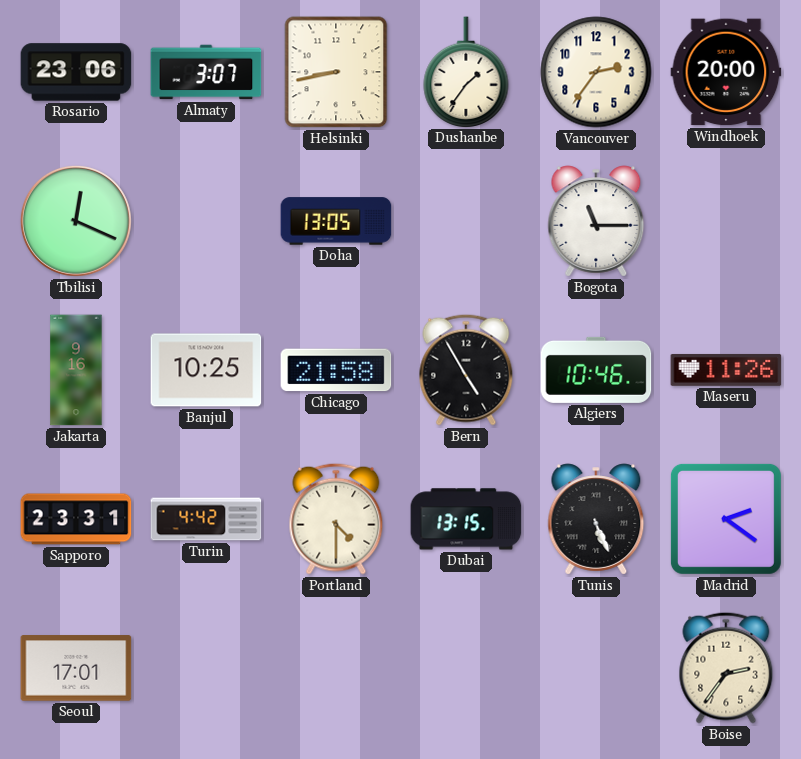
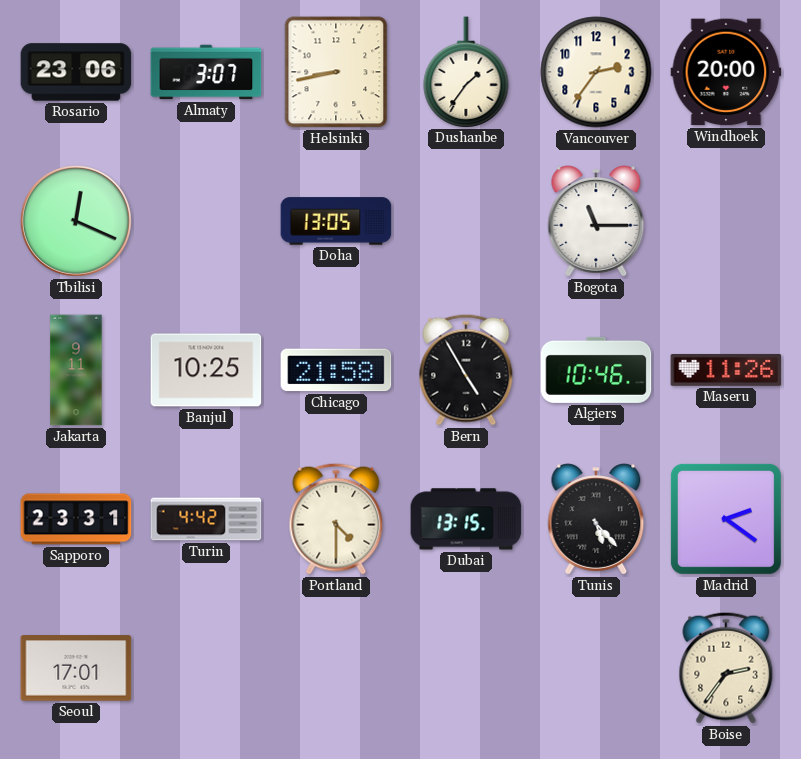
Jakarta: 9:16 -> 9:11
Tunis: 5:26 -> 5:23
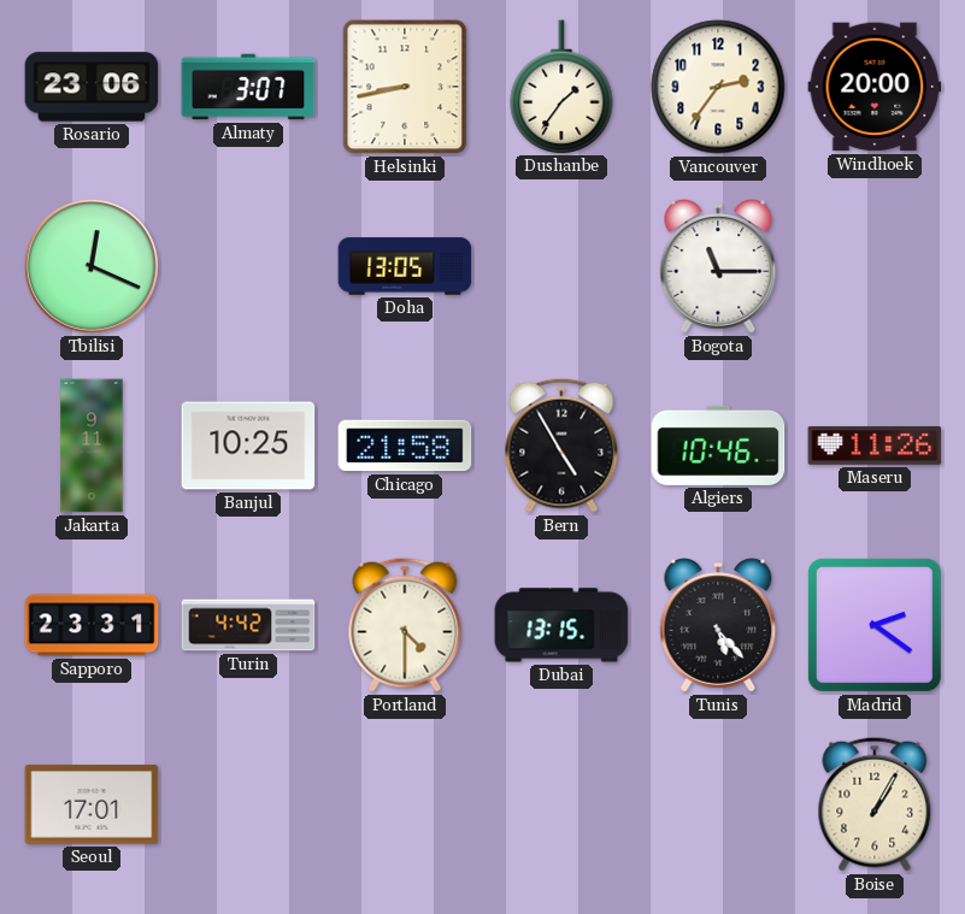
Boise: 2:36 -> 1:05
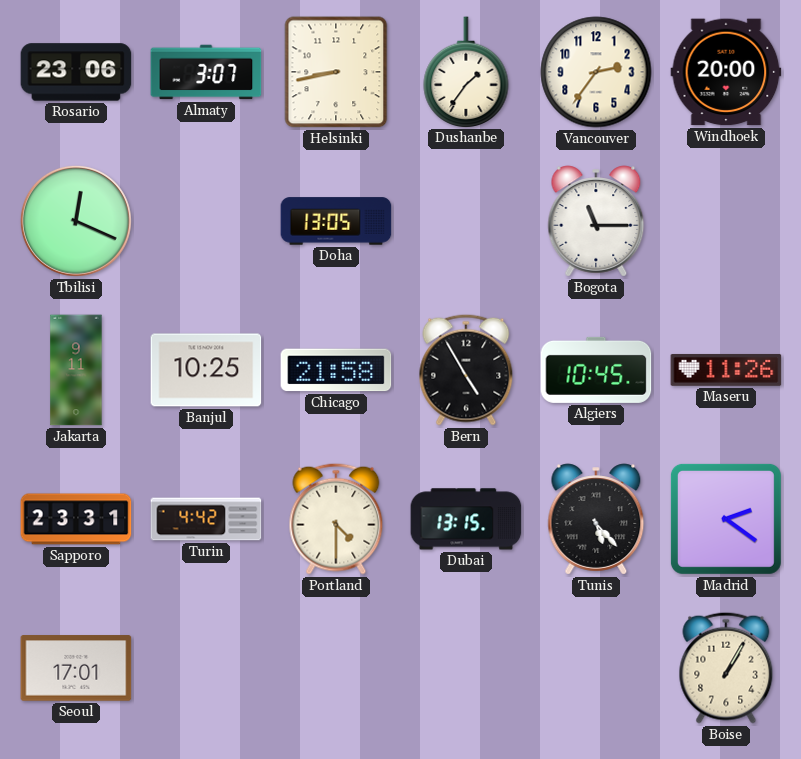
Algiers: 10:46 -> 10:45
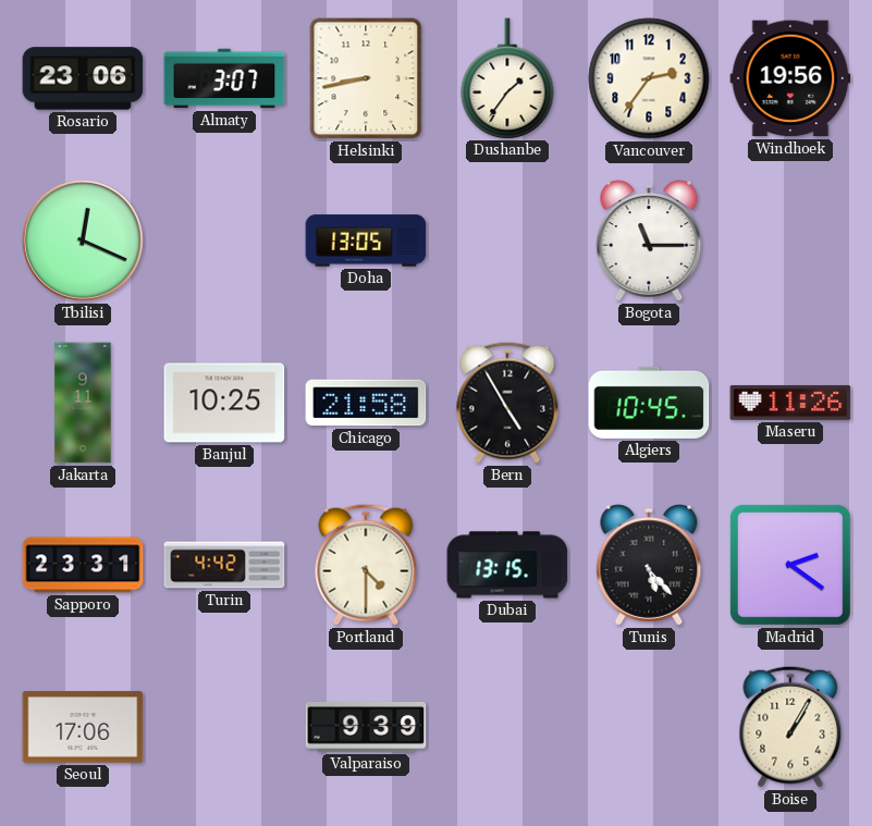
Windhoek: 20:00 -> 19:56
Seoul: 17:01 -> 17:06
Valparaiso: none -> 9:39
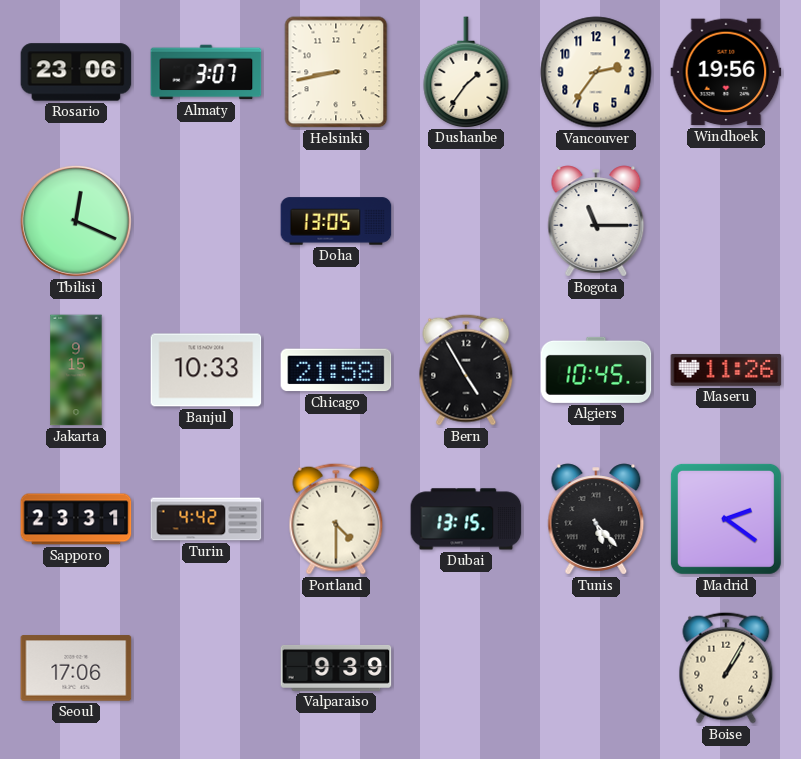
Jakarta: 9:11 -> 9:15
Banjul: 10:25 -> 10:33
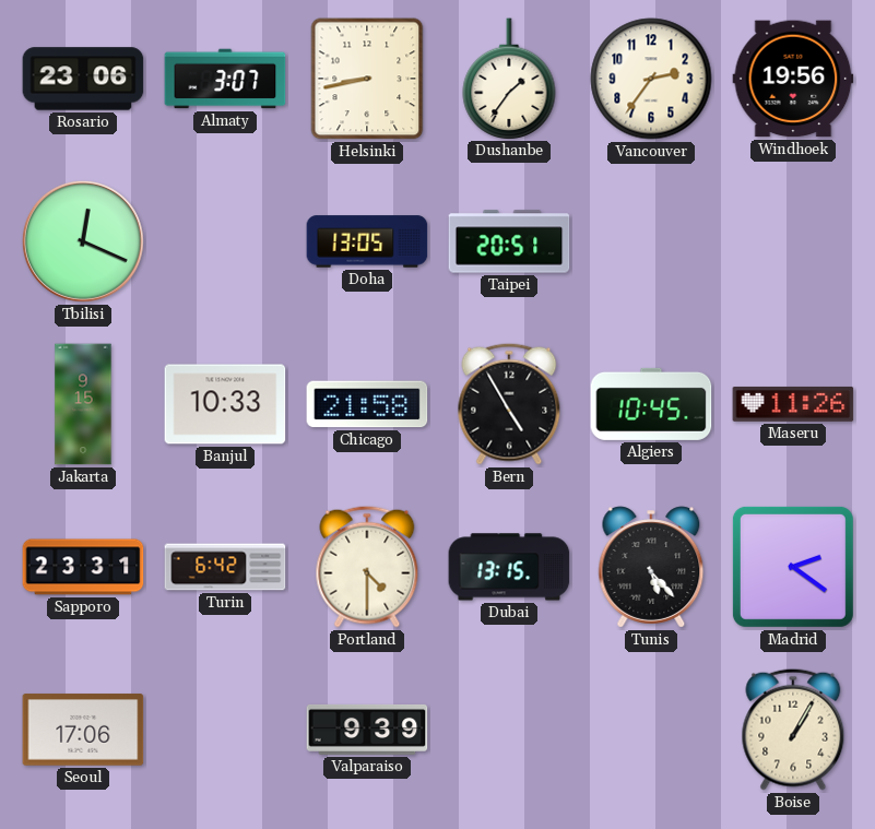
Taipei: none -> 20:51
Bogota: 11:15 -> none
Turin: 4:42 -> 6:42
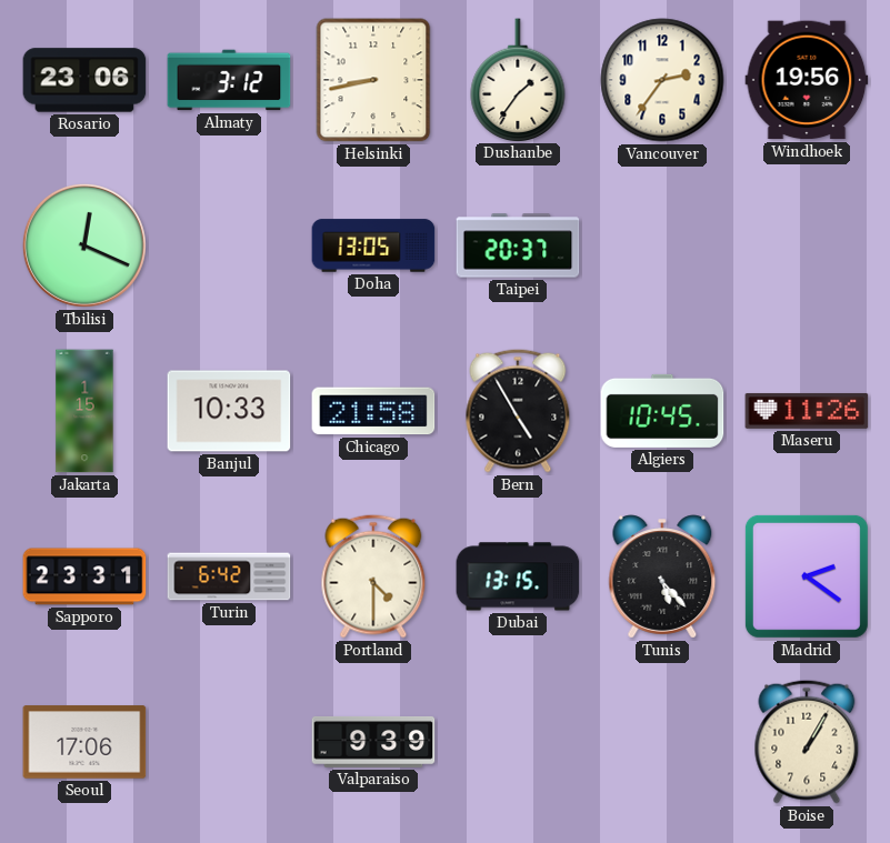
Almaty: 3:07 -> 3:12
Taipei: 20:51 -> 20:37
Jakarta: 9:15 -> 1:15
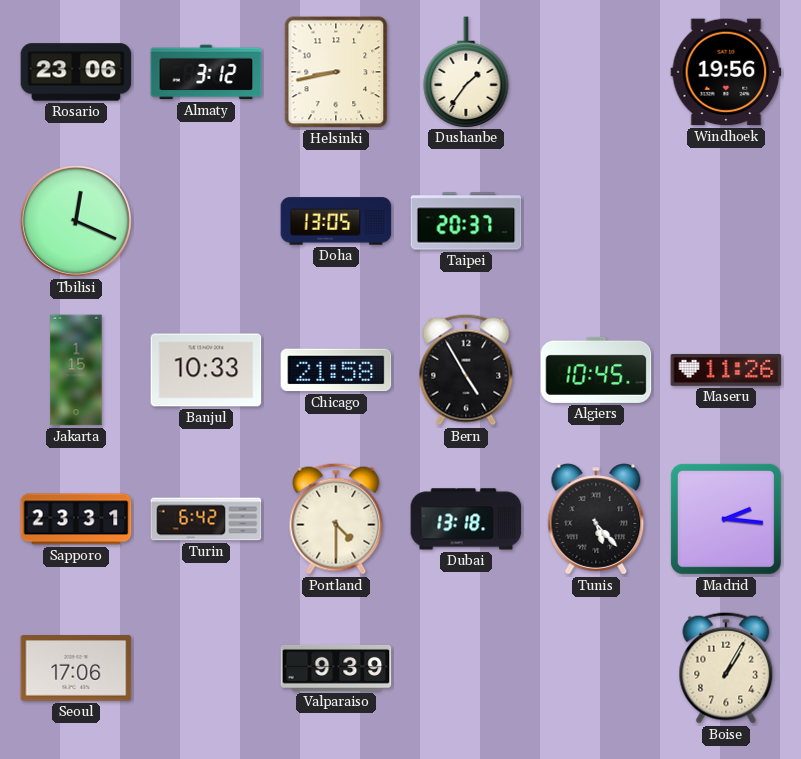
Vancouver: 2:36 -> none
Dubai: 13:15 -> 13:18
Madrid: 2:21 -> 2:16
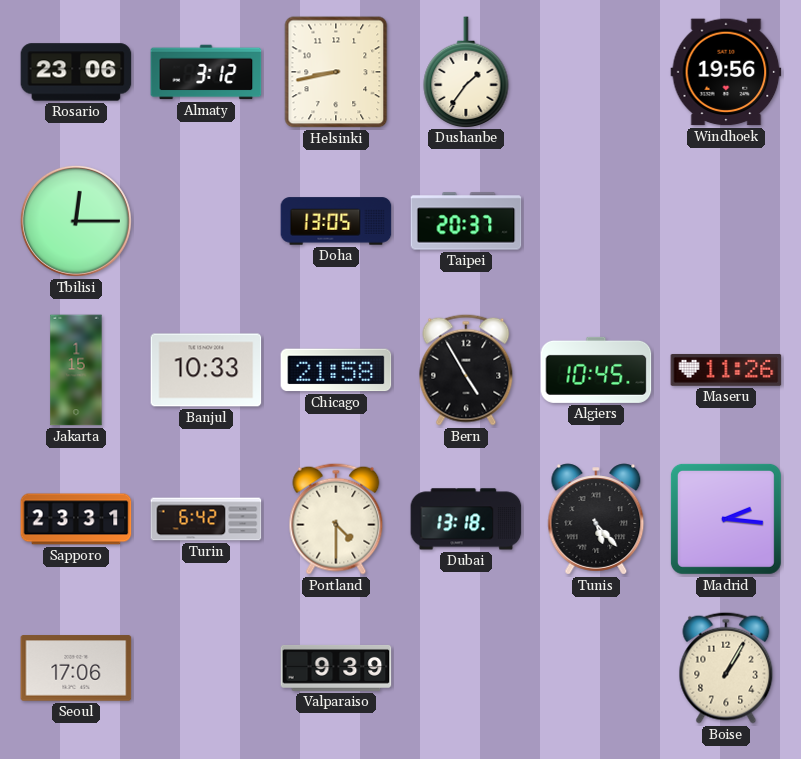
Tbilisi: 12:19 -> 12:15
